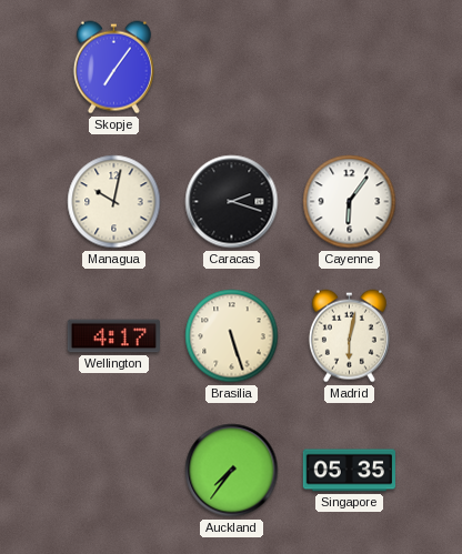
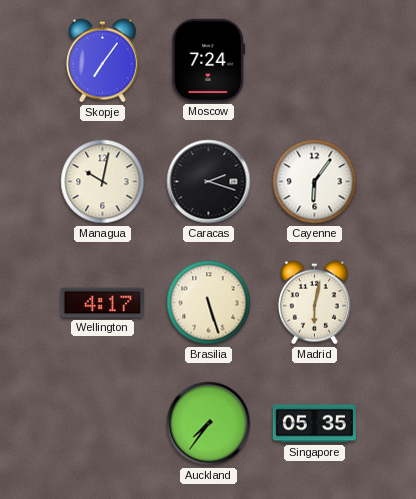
Moscow: none -> 7:24
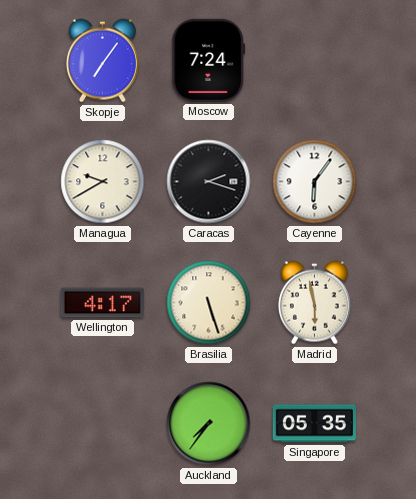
Managua: 10:02 -> 9:40
Madrid: 6:02 -> 5:58
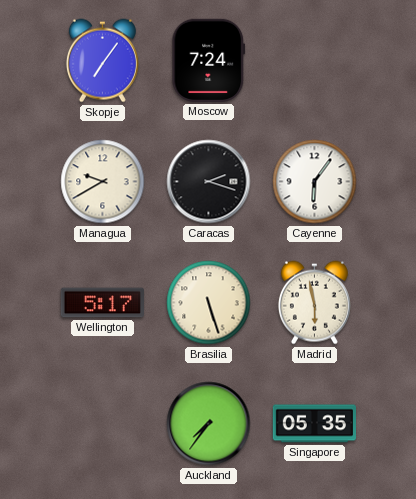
Wellington: 4:17 -> 5:17
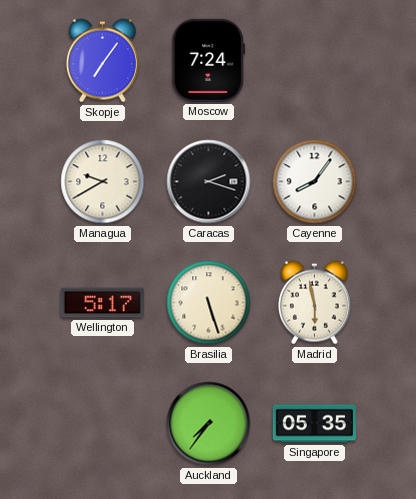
Cayenne: 6:06 -> 8:06
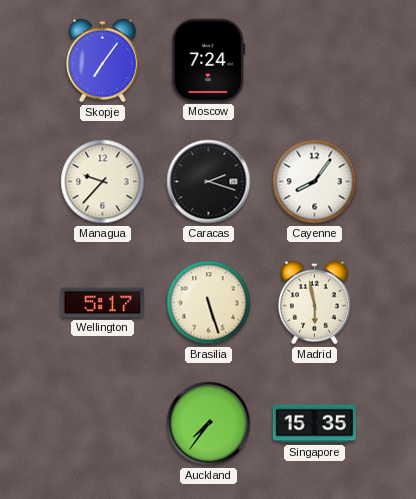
Managua: 9:40 -> 9:37
Singapore: 05:35 -> 15:35
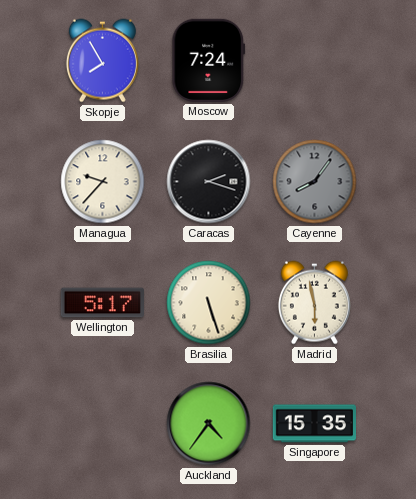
Skopje: 7:06 -> 7:55
Cayenne dial: white -> grey
Auckland: 7:36 -> 4:36
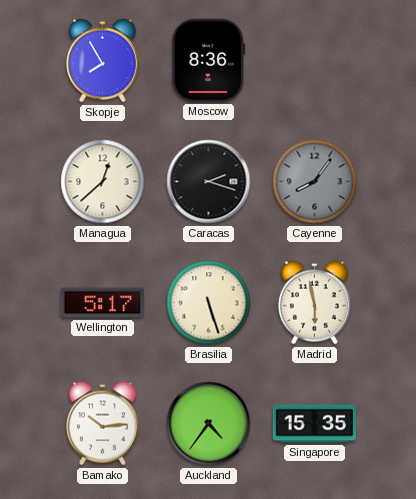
Moscow: 7:24 -> 8:36
Managua: 9:37 -> 12:38
Bamako: none -> 10:14
